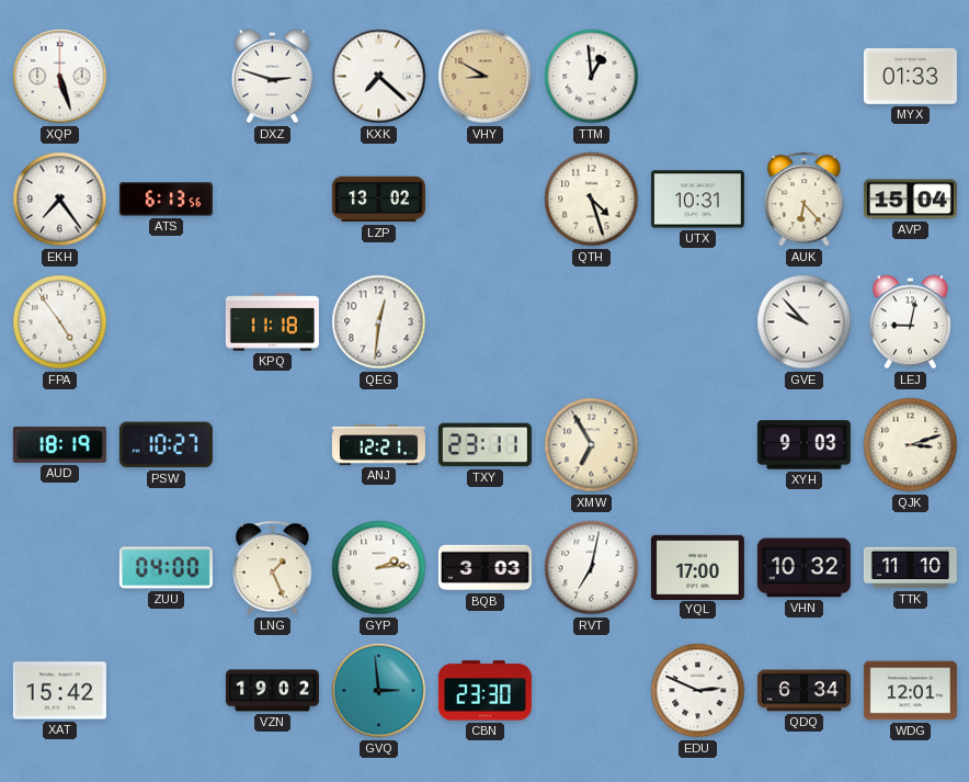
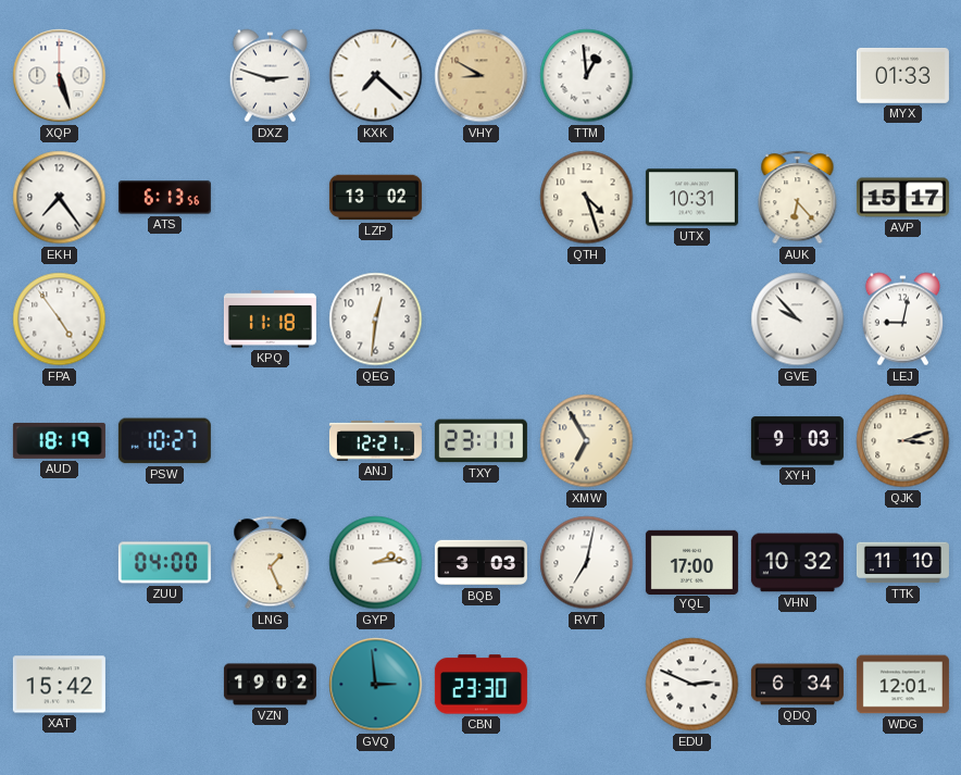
AVP: 15:04 -> 15:17
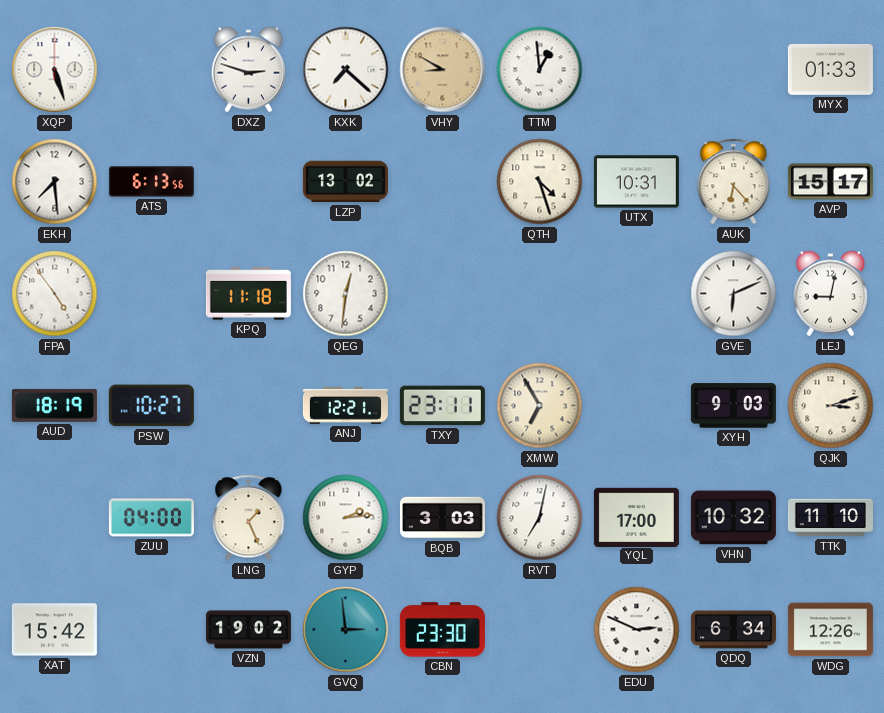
EKH: 7:24 -> 7:29
GVE: 9:53 -> 6:11
WDG: 12:01 -> 12:26
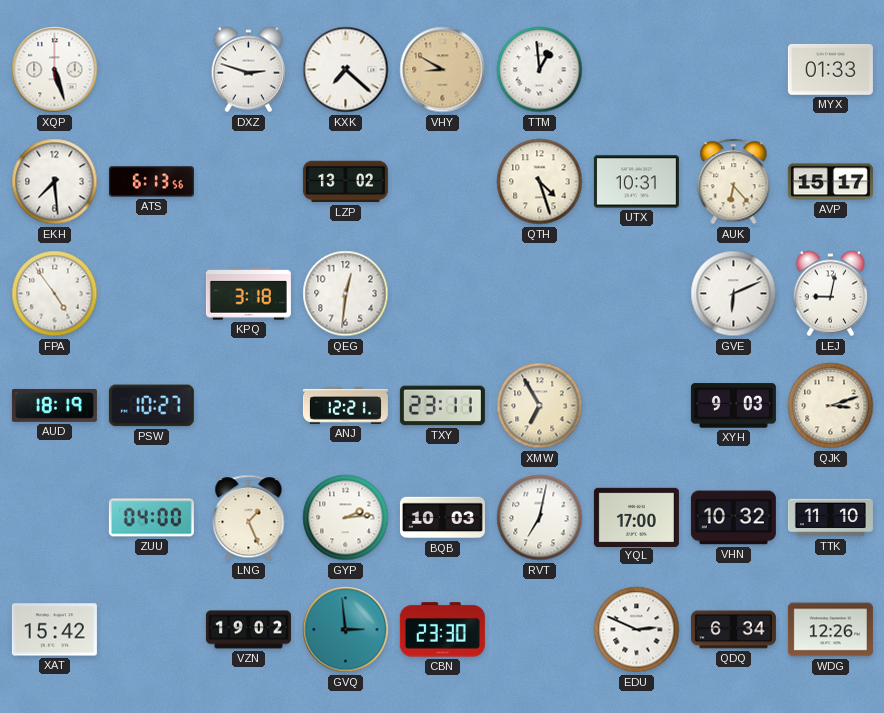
KPQ: 11:18 -> 3:18
BQB: 3:03 -> 10:03
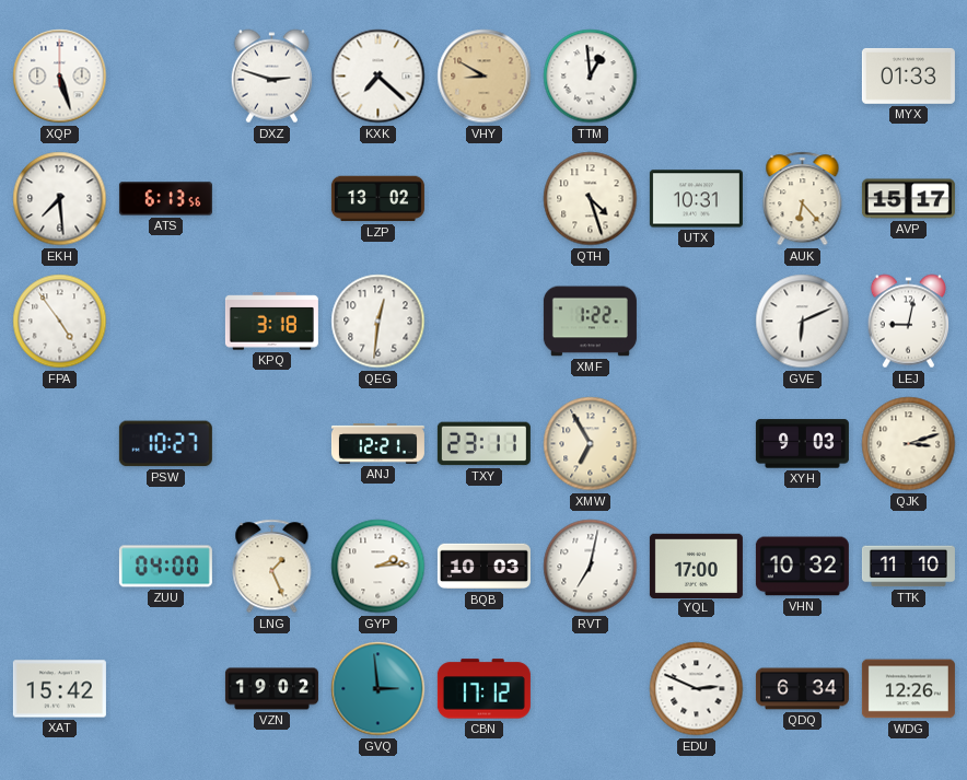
XMF: none -> 1:22
AUD: 18:19 -> none
CBN: 23:30 -> 17:12
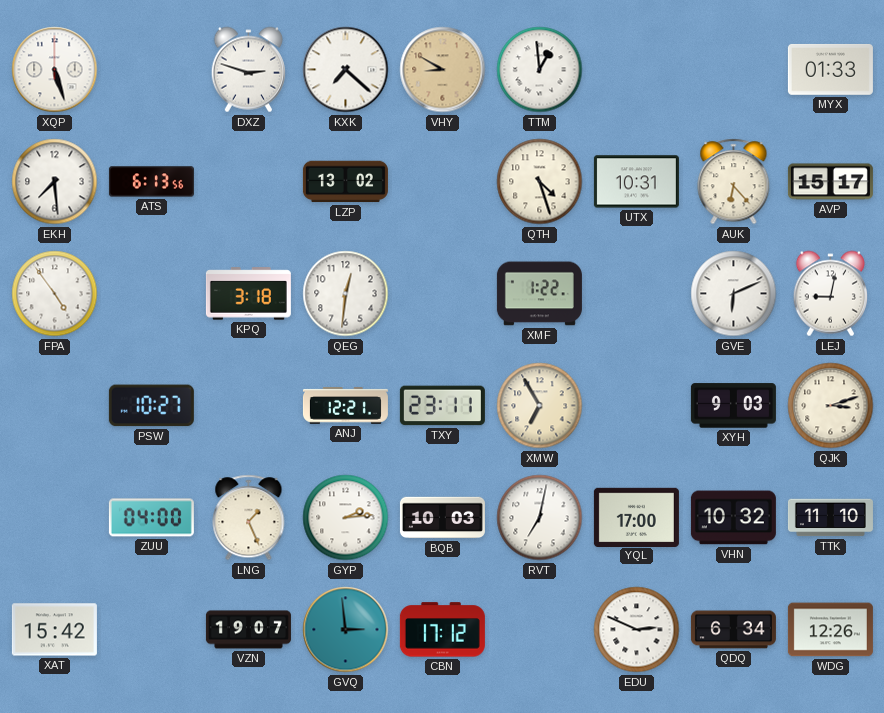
VZN: 19:02 -> 19:07
